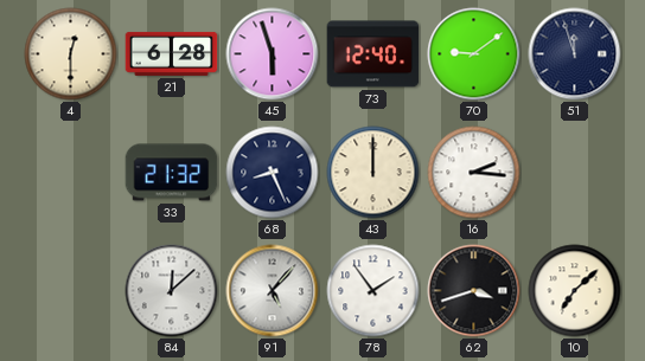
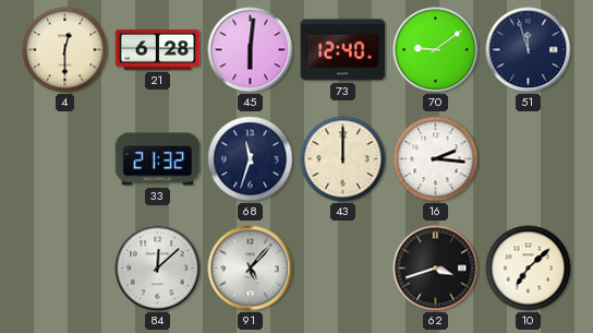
45: 5:57 -> 6:01
68: 8:26 -> 11:33
78: 1:54 -> none
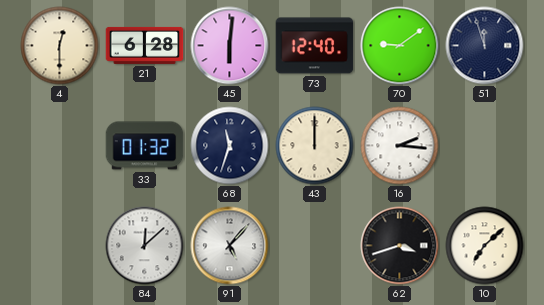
33: 21:32 -> 01:32
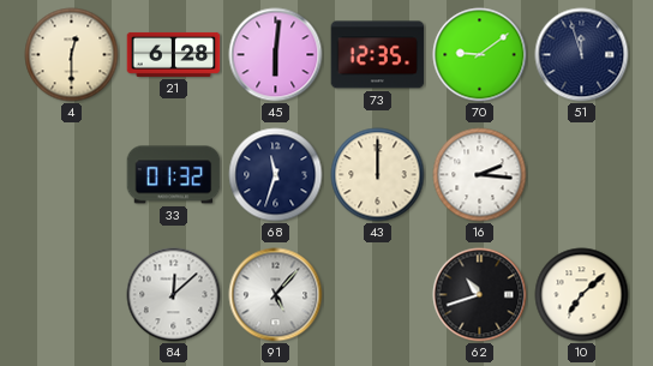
73: 12:40 -> 12:35
62: 3:42 -> 10:42
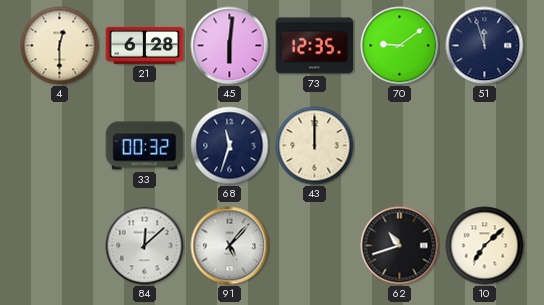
33: 01:32 -> 00:32
16: 2:16 -> none
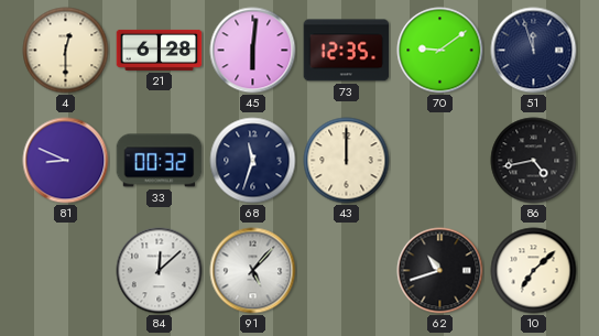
81: none -> 8:49
86: none -> 4:43
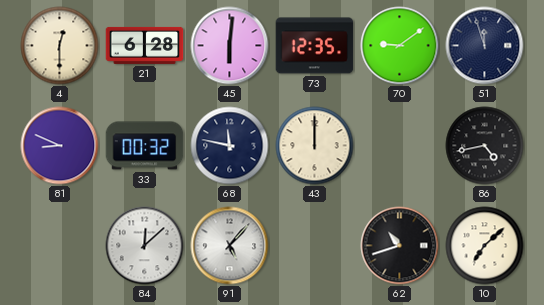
68: 11:33 -> 11:47
